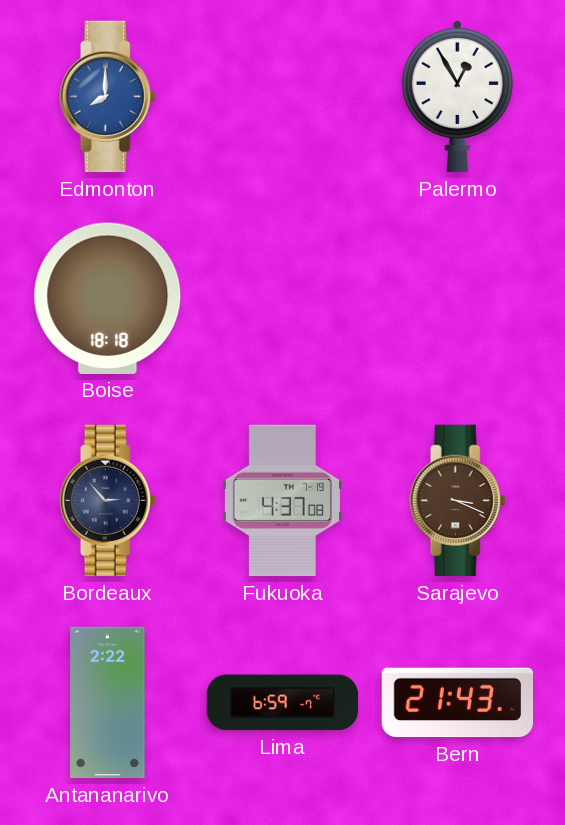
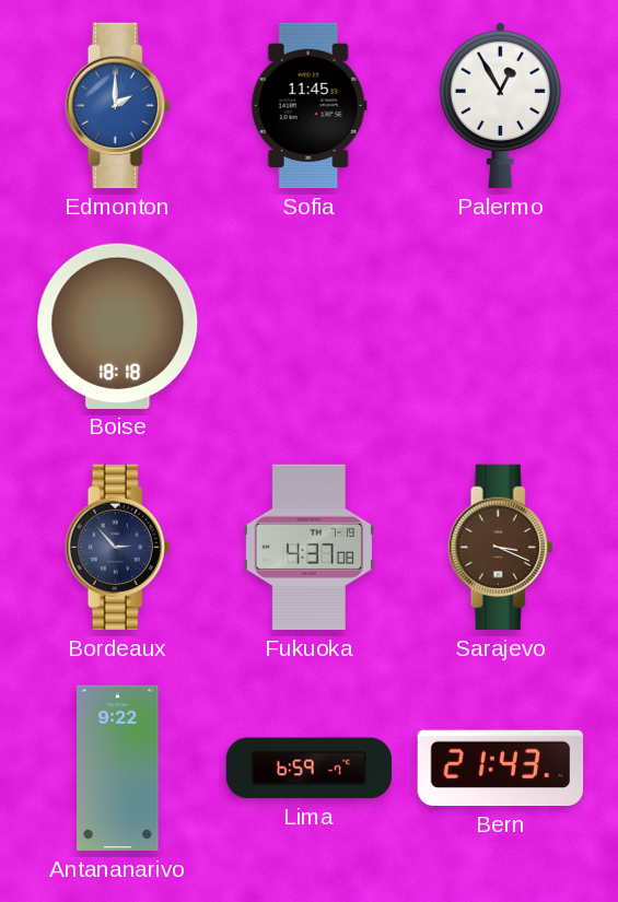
Edmonton: 8:00 -> 2:00
Sofia: none -> 11:45
Antananarivo: 2:22 -> 9:22
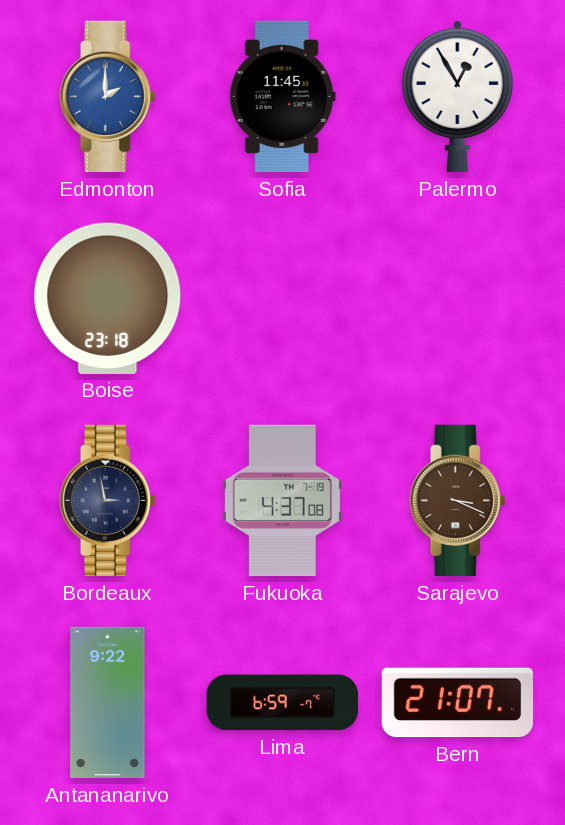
Boise: 18:18 -> 23:18
Bordeaux: 2:53 -> 2:58
Bern: 21:43 -> 21:07
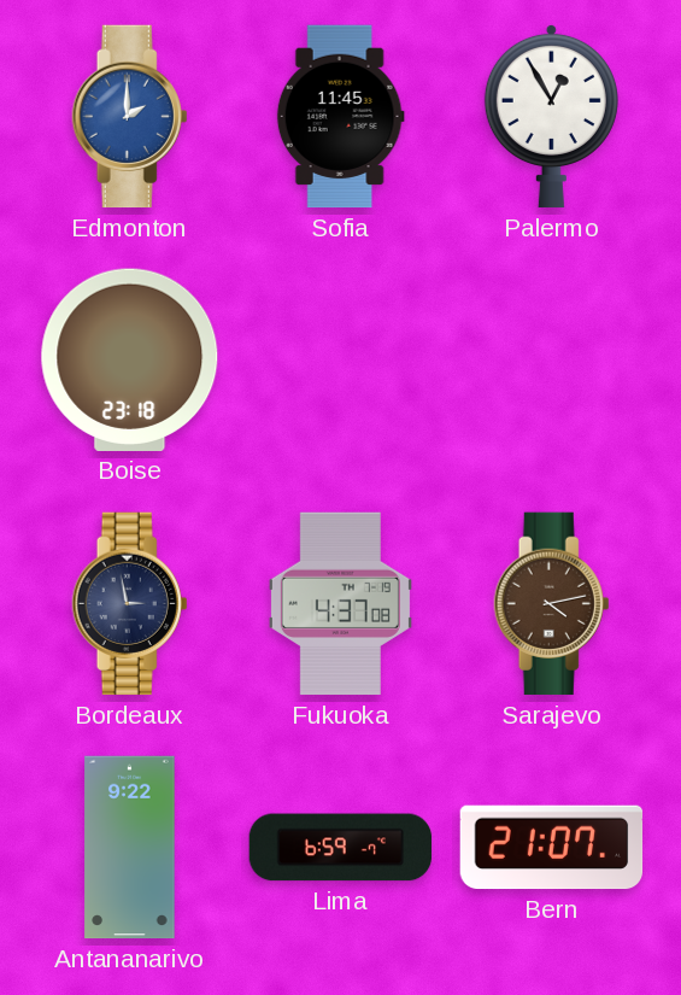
Sarajevo: 3:19 -> 4:13
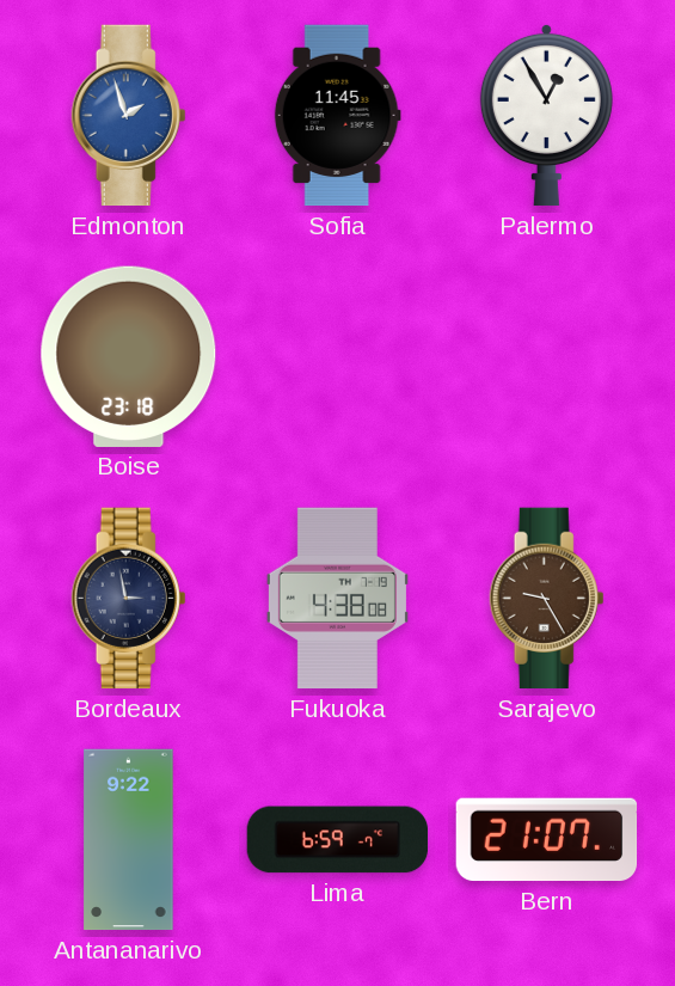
Edmonton: 2:00 -> 1:57
Fukuoka: 4:37 -> 4:38
Sarajevo: 4:13 -> 9:25
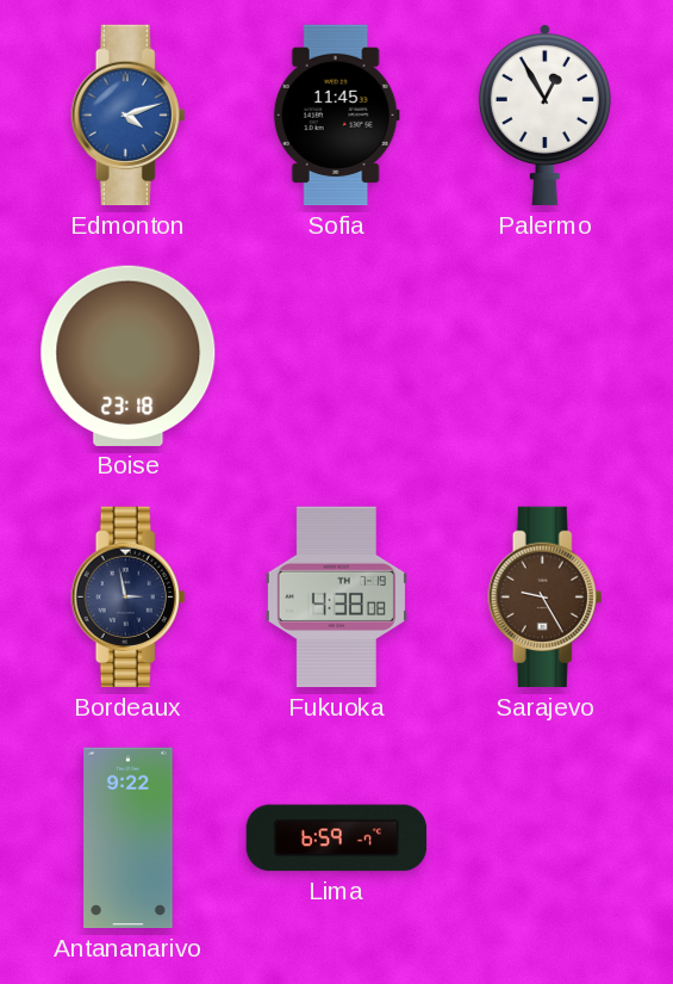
Edmonton: 1:57 -> 4:12
Bern: 21:07 -> none
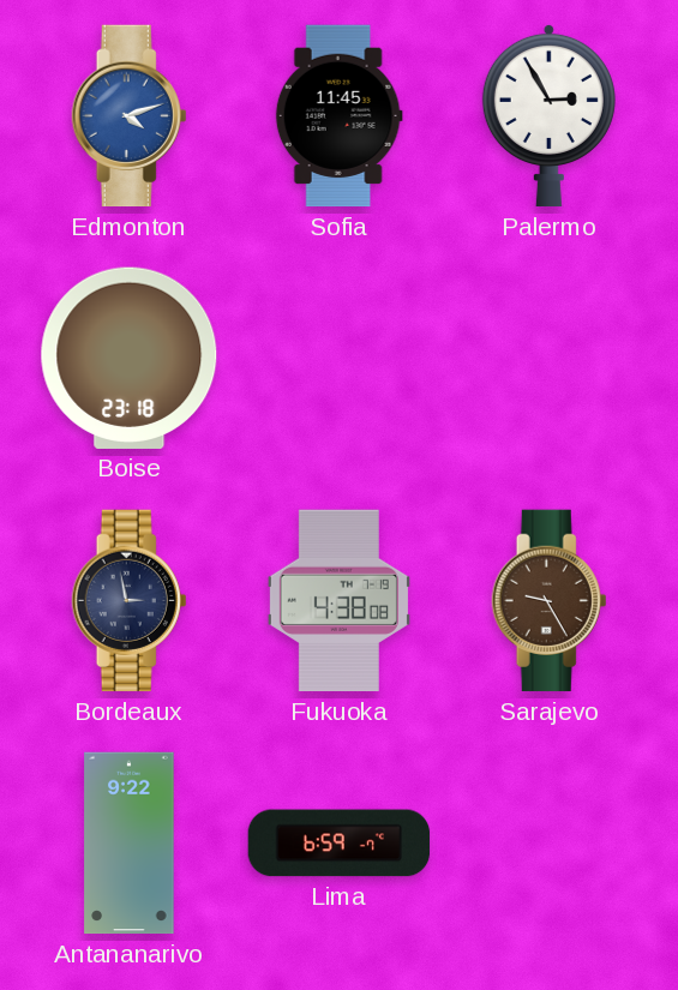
Palermo: 12:55 -> 2:55
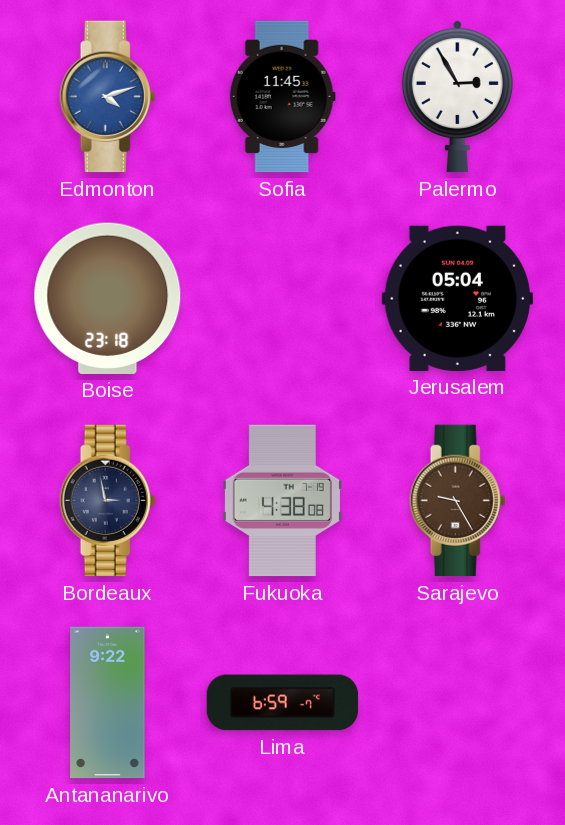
Jerusalem: none -> 05:04
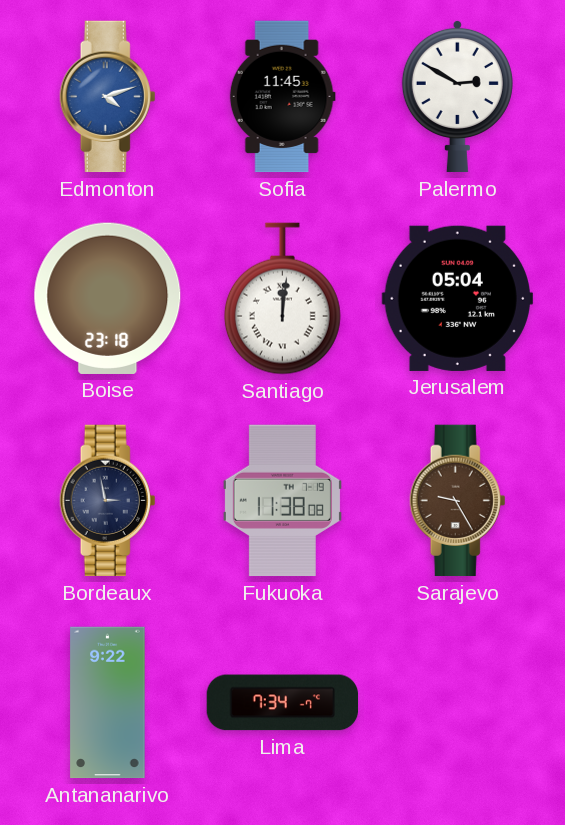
Palermo: 2:55 -> 2:50
Santiago: none -> 12:01
Fukuoka: 4:38 -> 11:38
Lima: 6:59 -> 7:34
